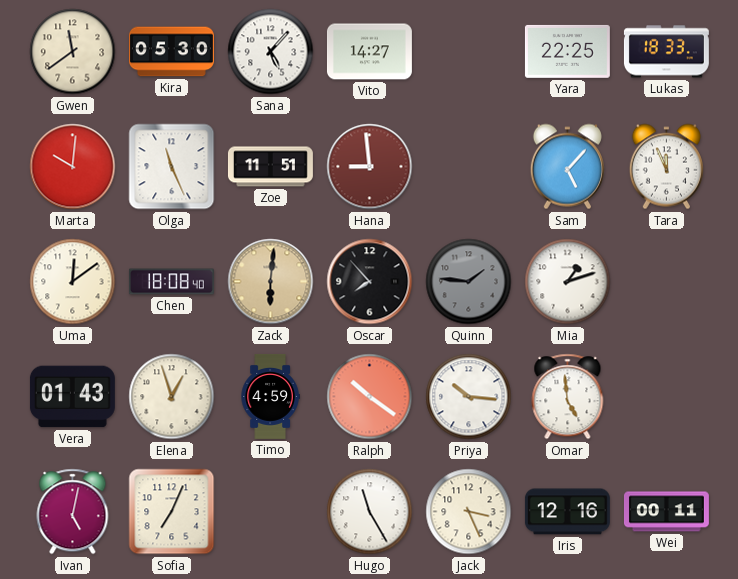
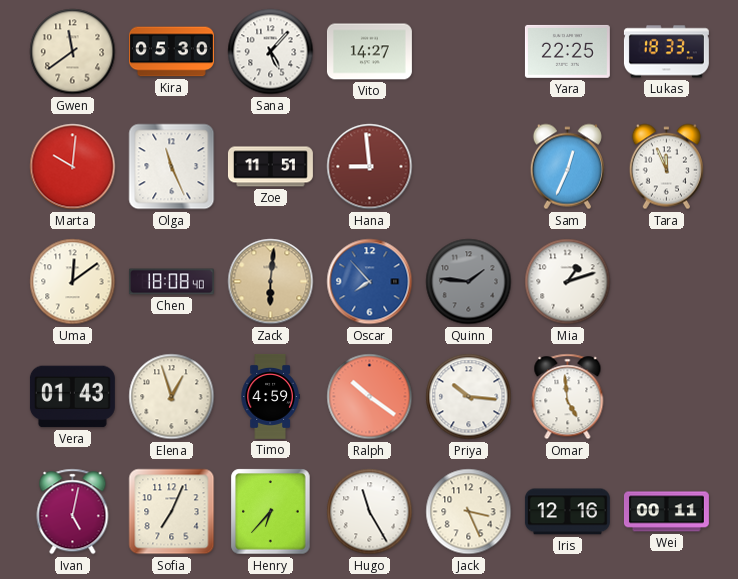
Sam: 5:07 -> 12:34
Oscar dial: black -> blue
Henry: none -> 6:37
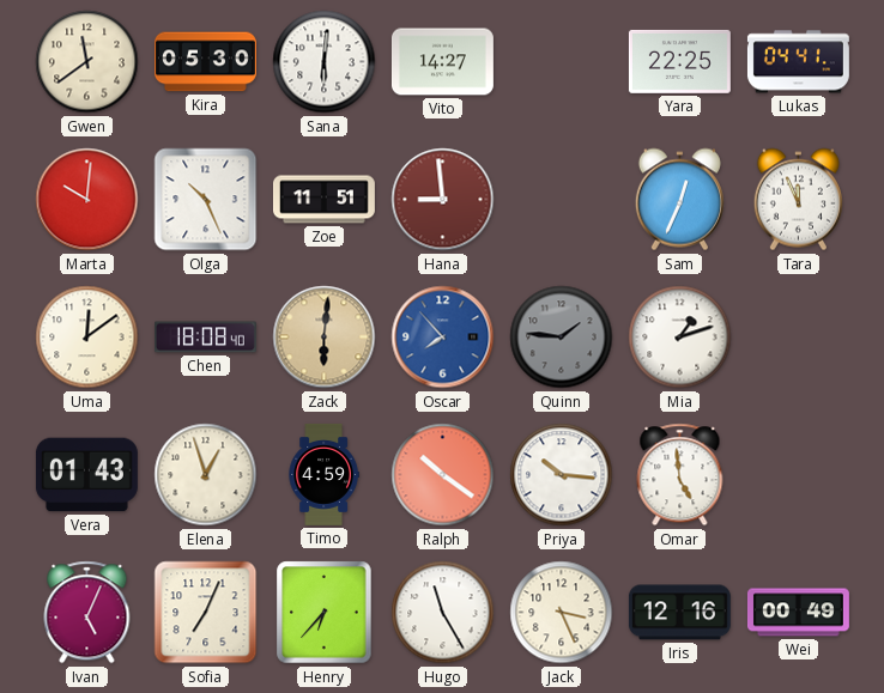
Sana: 5:07 -> 6:01
Lukas: 18:33 -> 04:41
Olga: 11:26 -> 10:26
Ivan: 5:02 -> 5:04
Wei: 00:11 -> 00:49
